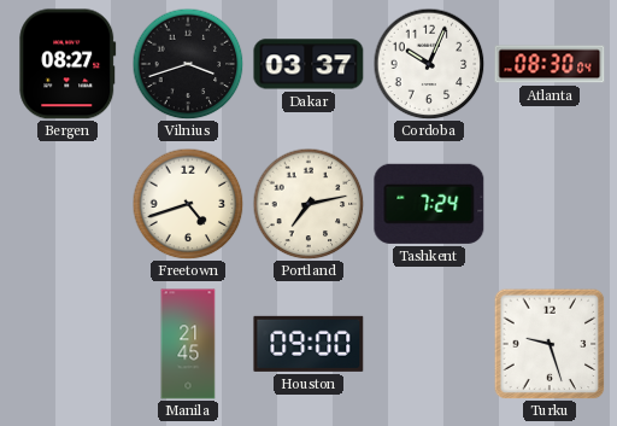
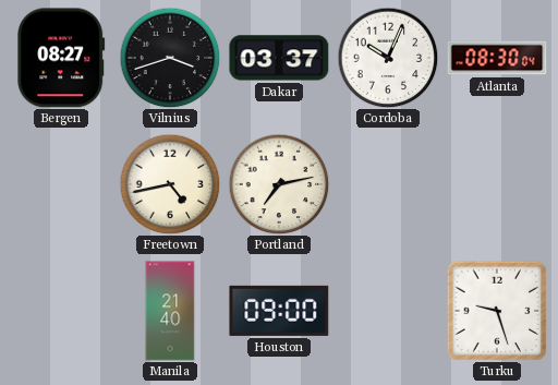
Freetown: 4:42 -> 4:43
Tashkent: 7:24 -> none
Manila: 21:45 -> 21:40
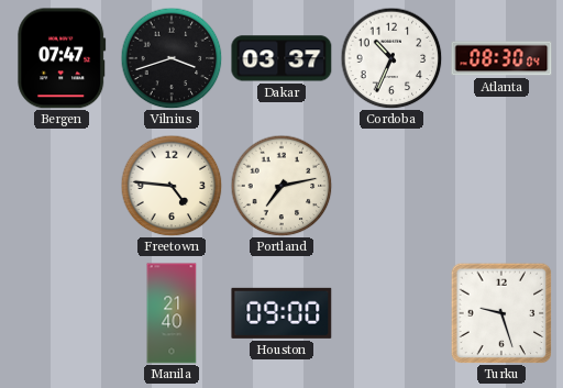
Bergen: 08:27 -> 07:47
Cordoba: 10:04 -> 10:34
Freetown: 4:43 -> 4:46
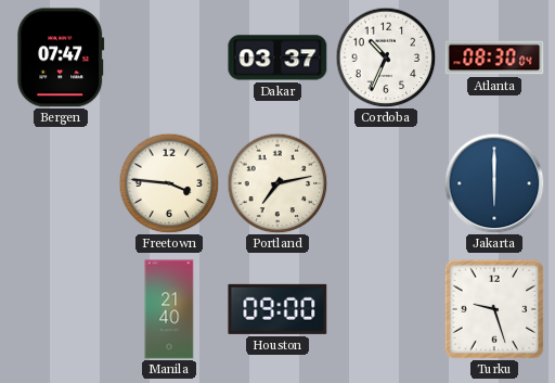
Vilnius: 3:42 -> none
Freetown: 4:46 -> 3:46
Jakarta: none -> 6:00
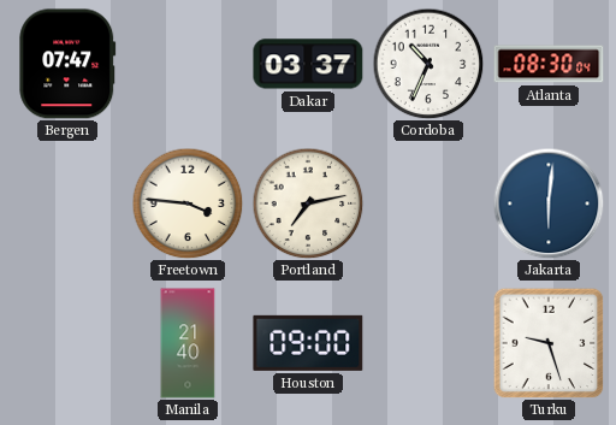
Jakarta: 6:00 -> 6:01
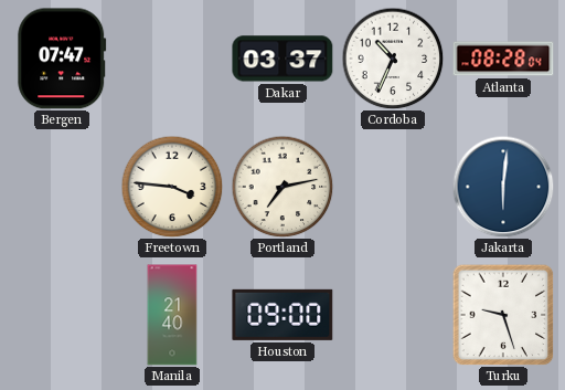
Atlanta: 08:30 -> 08:28
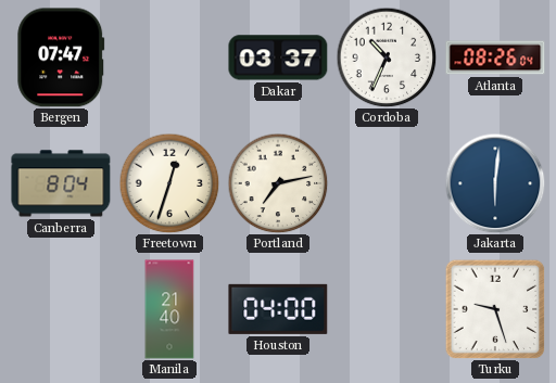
Atlanta: 08:28 -> 08:26
Canberra: none -> 8:04
Freetown: 3:46 -> 12:33
Houston: 09:00 -> 04:00
